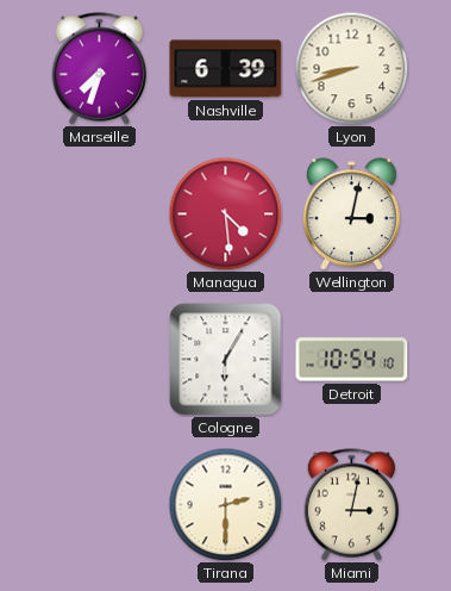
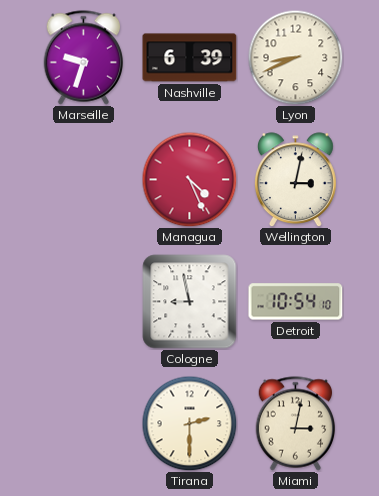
Marseille: 7:33 -> 9:33
Lyon: 8:42 -> 8:41
Managua: 4:29 -> 4:26
Cologne: 6:05 -> 8:58
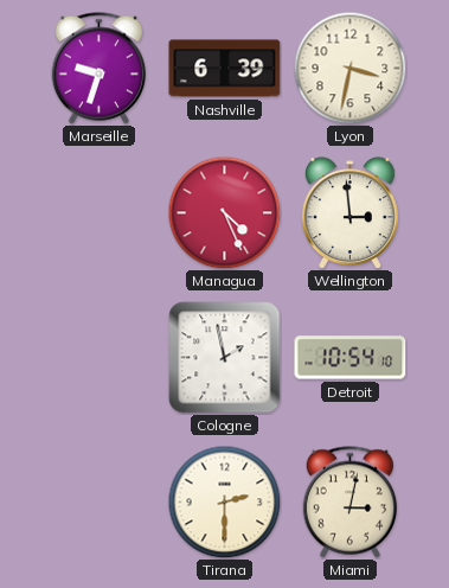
Lyon: 8:41 -> 3:32
Wellington: 3:02 -> 2:59
Cologne: 8:58 -> 1:58
